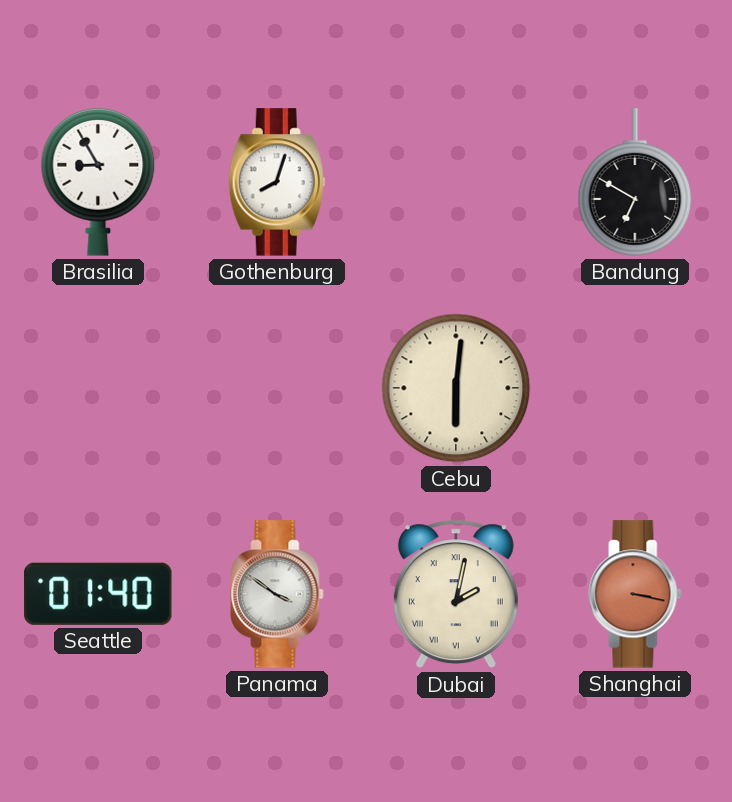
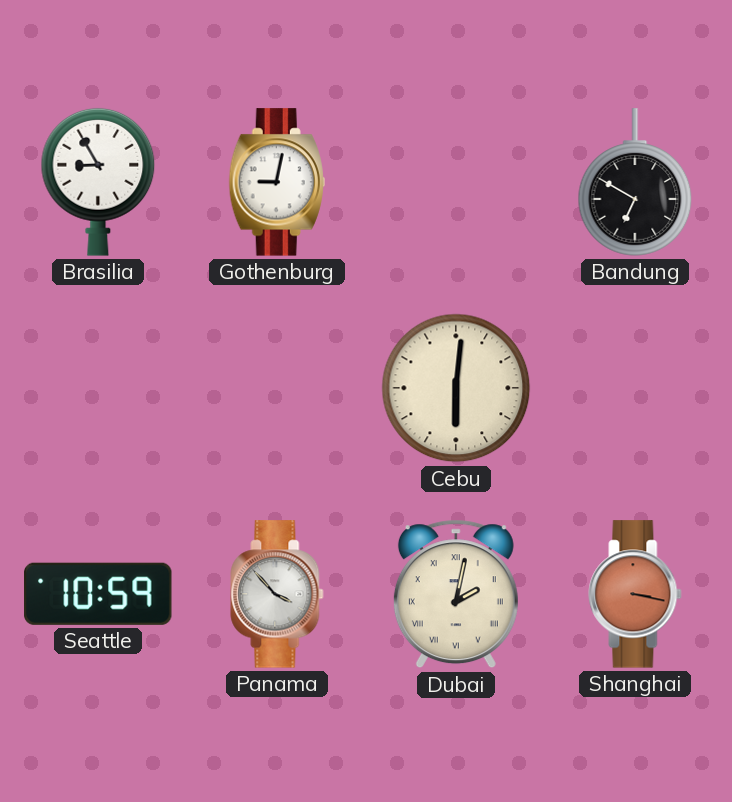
Gothenburg: 8:03 -> 9:02
Seattle: 01:40 -> 10:59
Panama: 3:51 -> 3:53
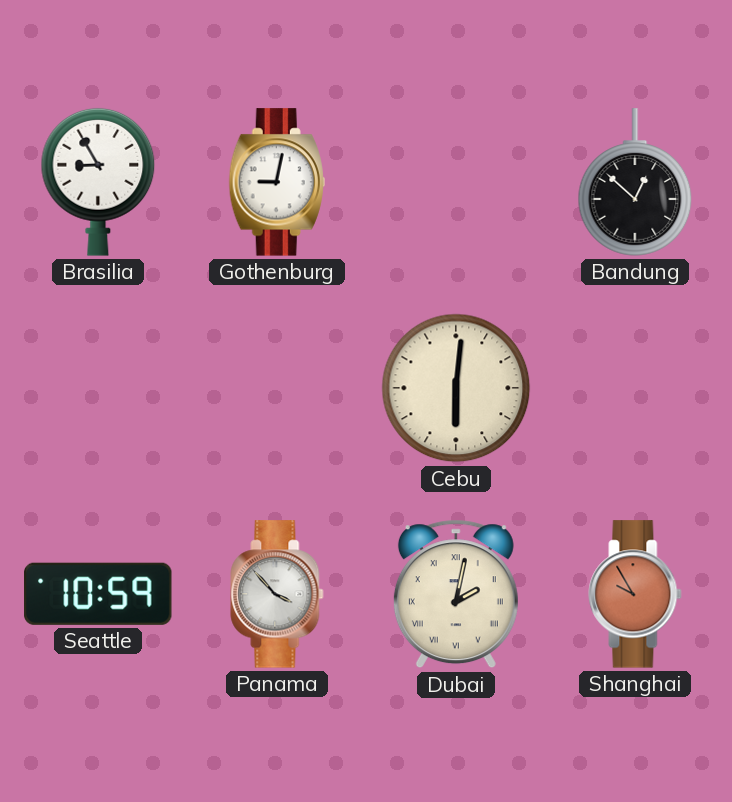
Bandung: 6:50 -> 12:52
Shanghai: 3:17 -> 9:55
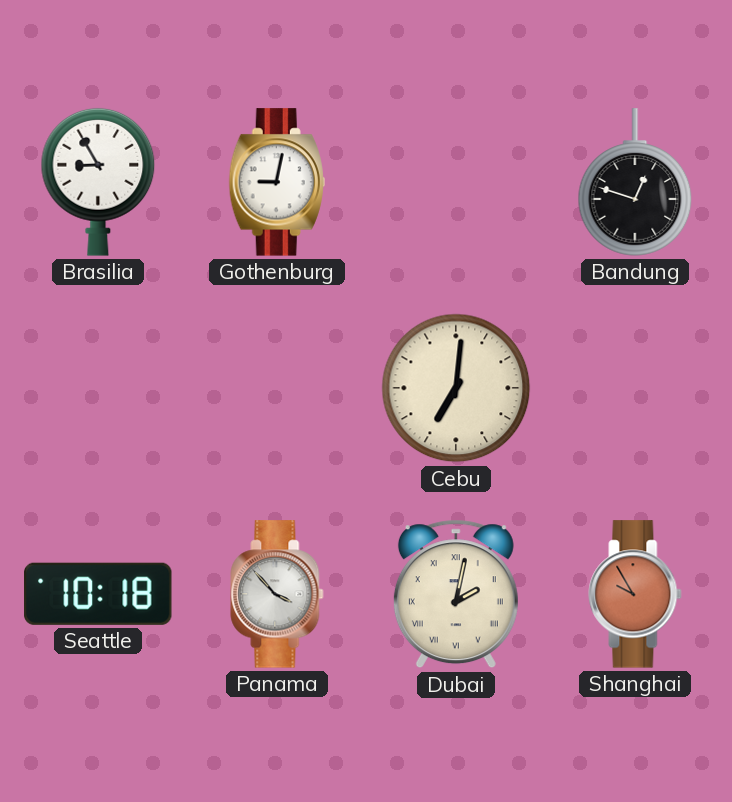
Bandung: 12:52 -> 12:48
Cebu: 6:01 -> 7:01
Seattle: 10:59 -> 10:18
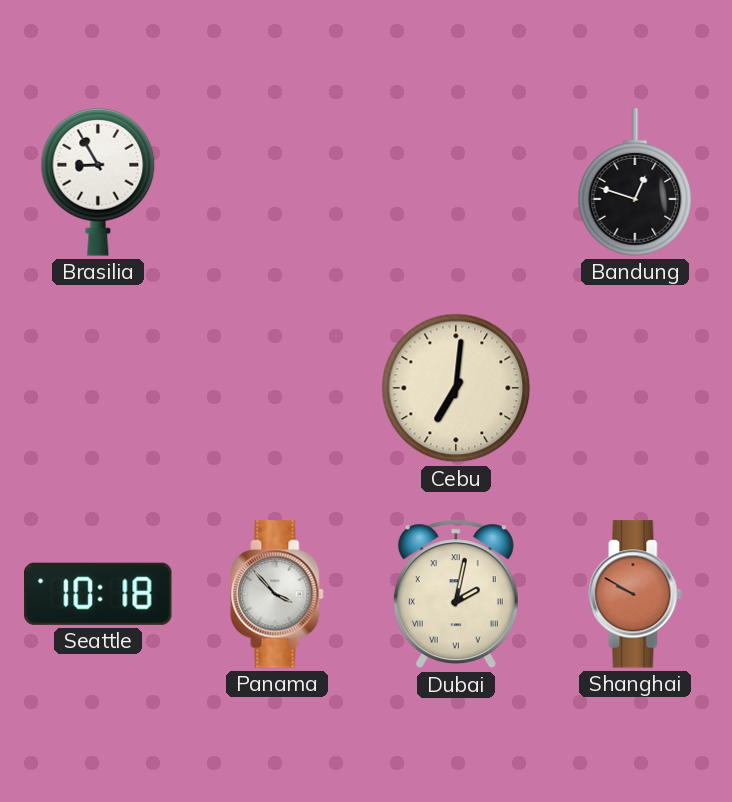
Gothenburg: 9:02 -> none
Shanghai: 9:55 -> 9:50
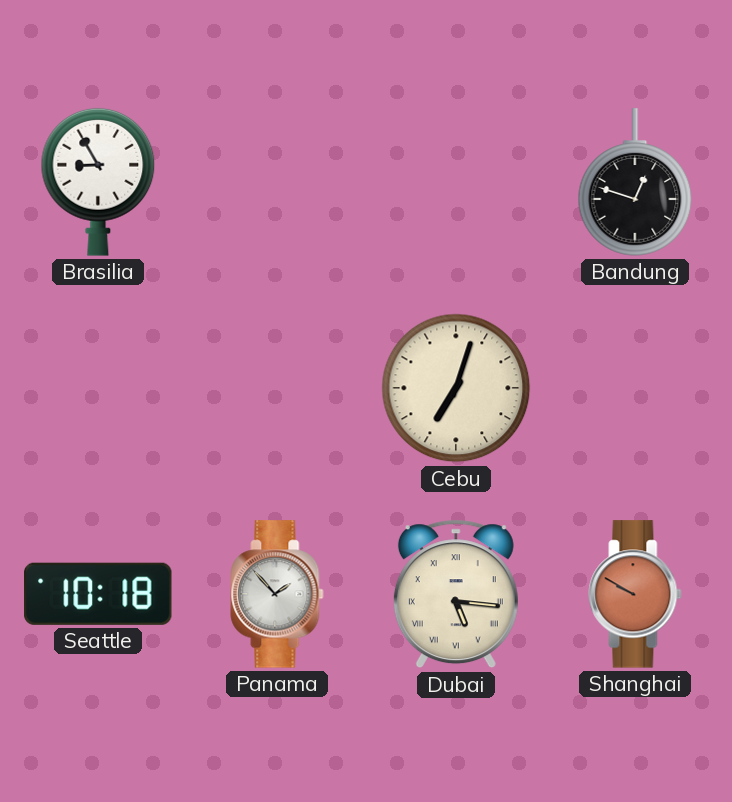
Cebu: 7:01 -> 7:03
Panama: 3:53 -> 1:53
Dubai: 2:02 -> 5:16
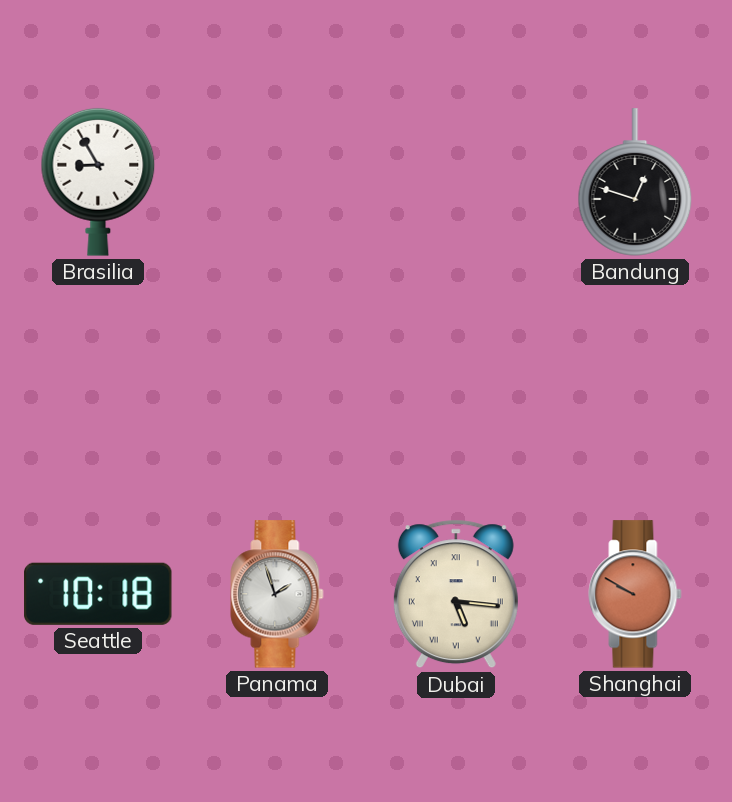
Cebu: 7:03 -> none
Panama: 1:53 -> 1:57
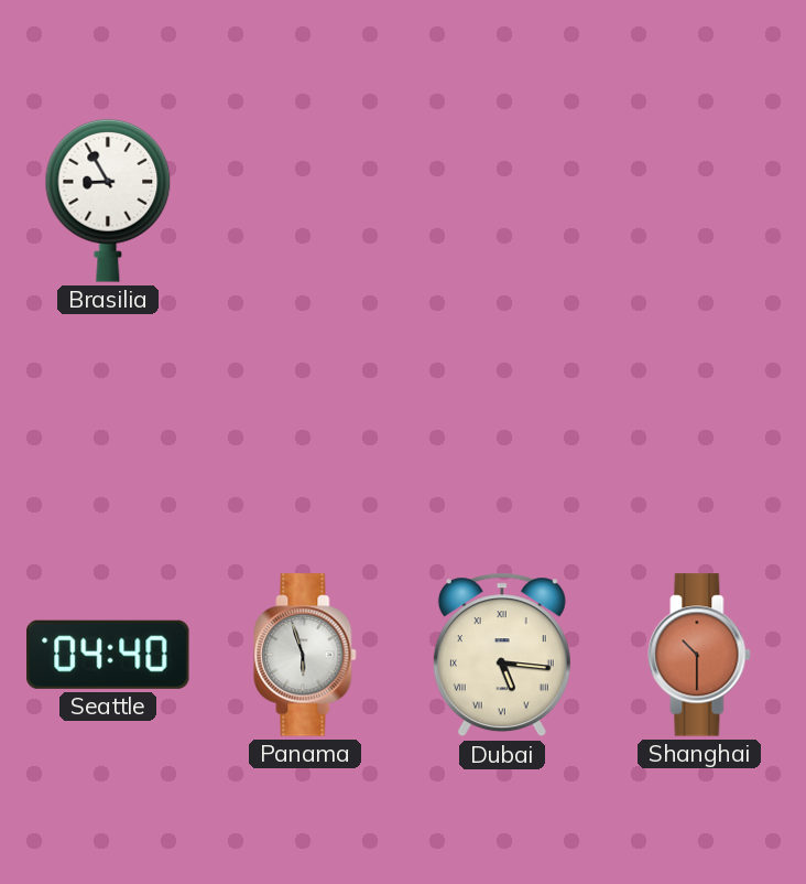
Bandung: 12:48 -> none
Seattle: 10:18 -> 04:40
Panama: 1:57 -> 5:57
Shanghai: 9:50 -> 10:30
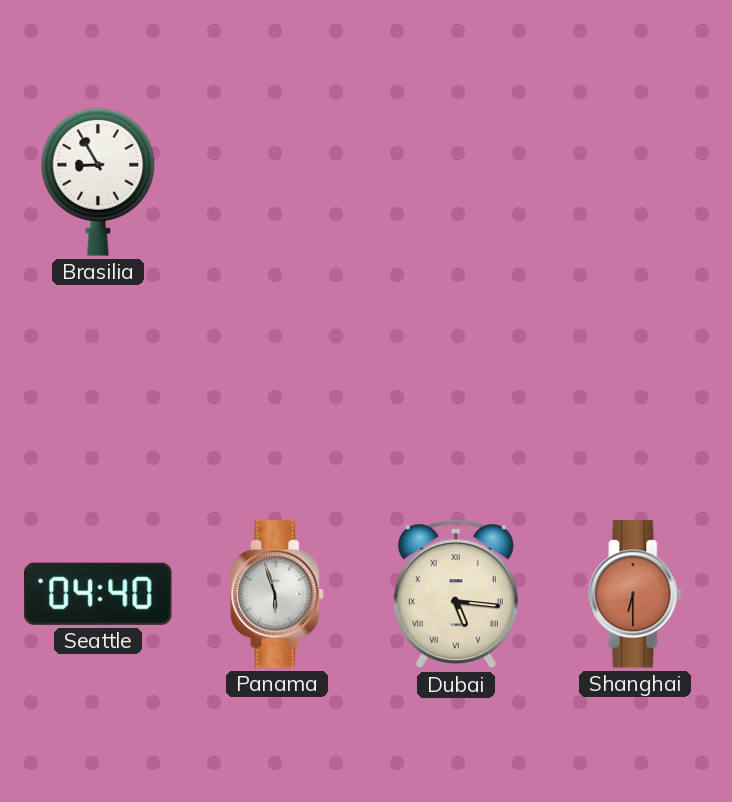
Shanghai: 10:30 -> 6:30
